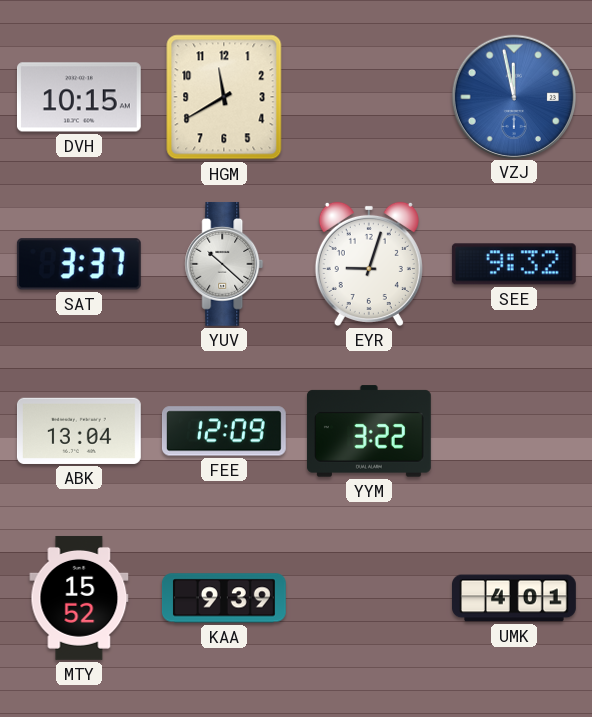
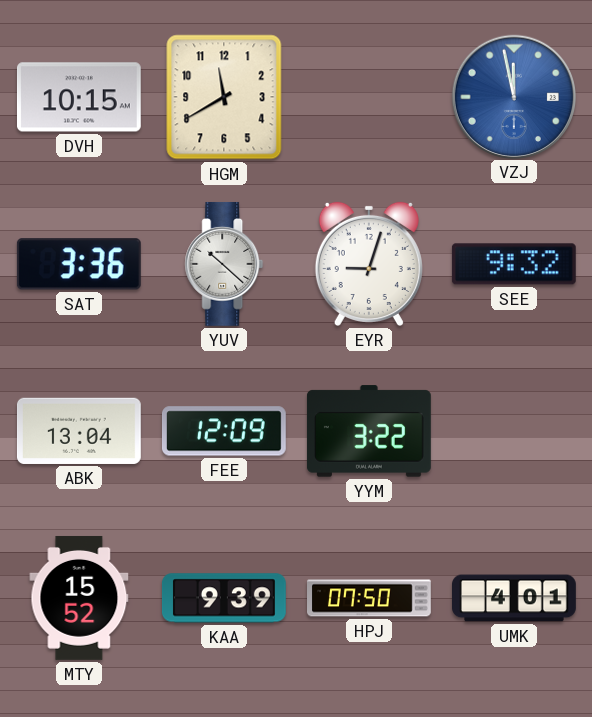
SAT: 3:37 -> 3:36
HPJ: none -> 07:50
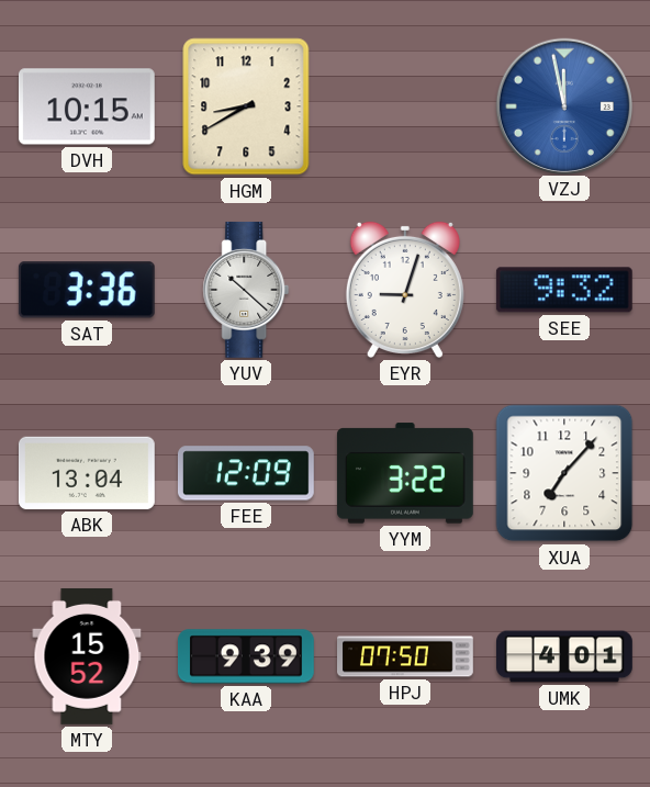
HGM: 11:40 -> 8:40
XUA: none -> 7:07
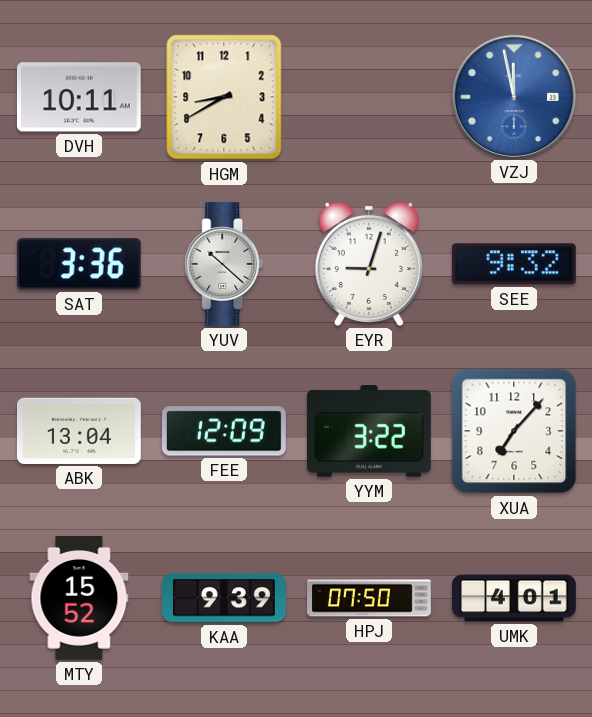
DVH: 10:15 -> 10:11
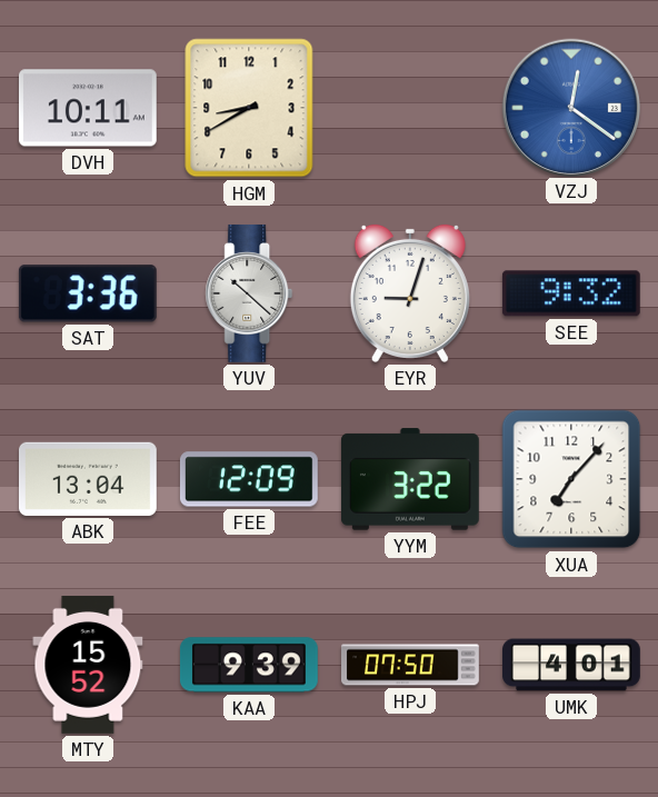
VZJ: 11:58 -> 12:21
